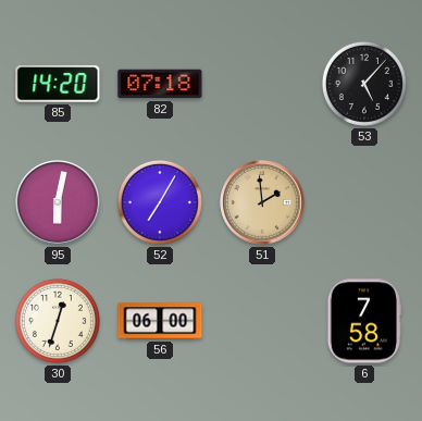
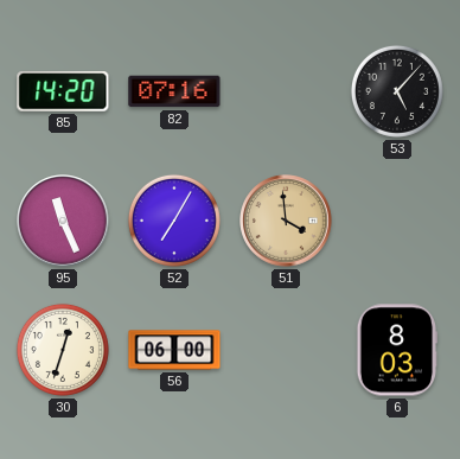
82: 07:18 -> 07:16
95: 6:02 -> 11:26
51: 1:59 -> 3:59
6: 7:58 -> 8:03
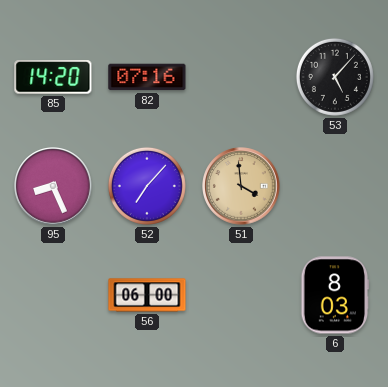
95: 11:26 -> 8:26
52: 7:05 -> 7:07
30: 12:33 -> none
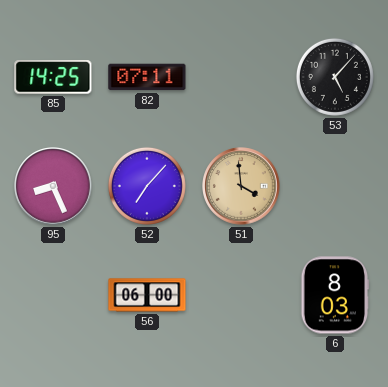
85: 14:20 -> 14:25
82: 07:16 -> 07:11
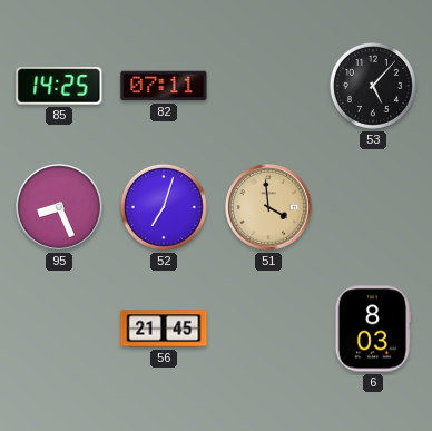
52: 7:07 -> 7:03
56: 06:00 -> 21:45
